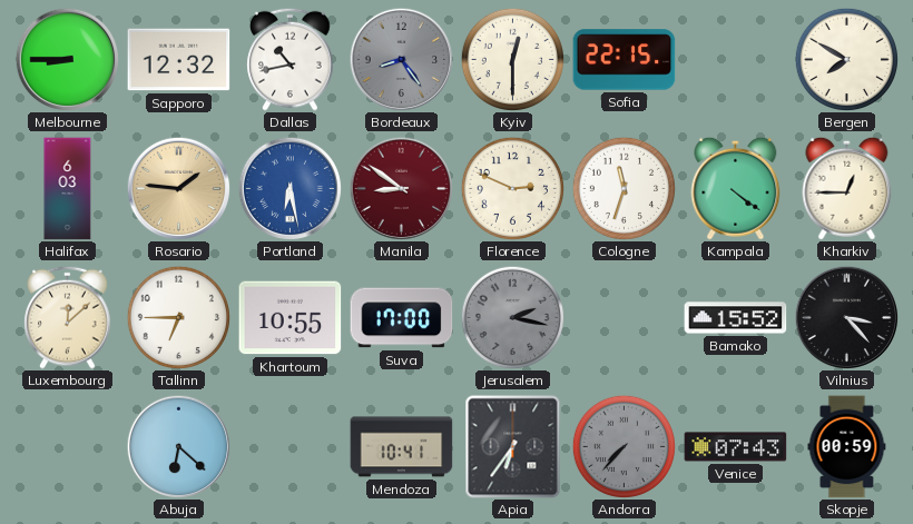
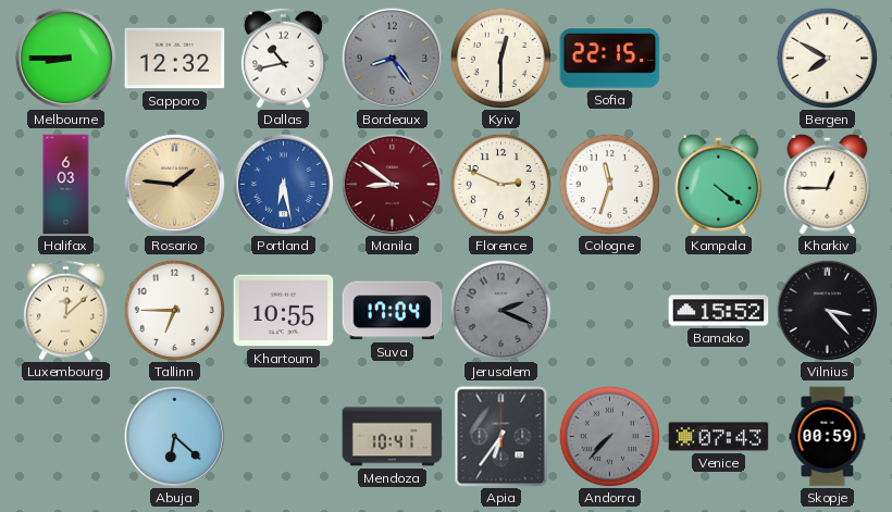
Suva: 17:00 -> 17:04
Jerusalem: 2:17 -> 2:19
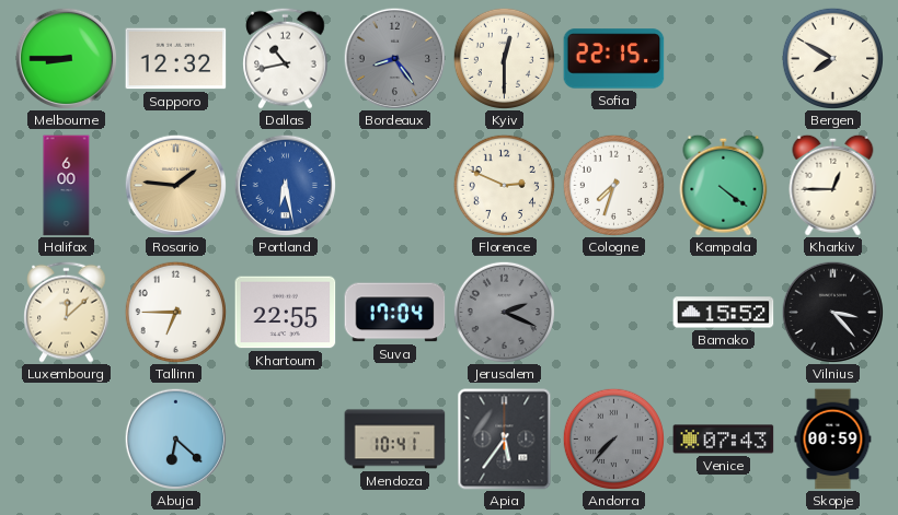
Halifax: 6:03 -> 6:00
Manila: 8:51 -> none
Cologne: 11:33 -> 7:33
Khartoum: 10:55 -> 22:55
Apia: 6:36 -> 5:36
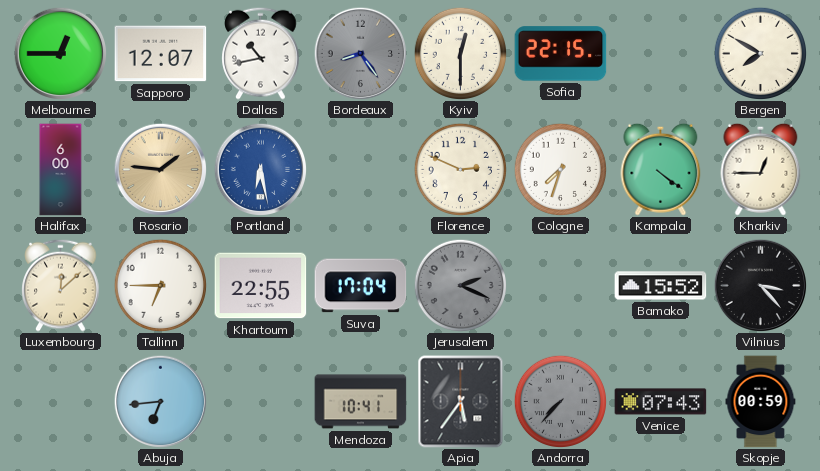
Melbourne: 8:45 -> 12:45
Sapporo: 12:32 -> 12:07
Abuja: 6:22 -> 6:44
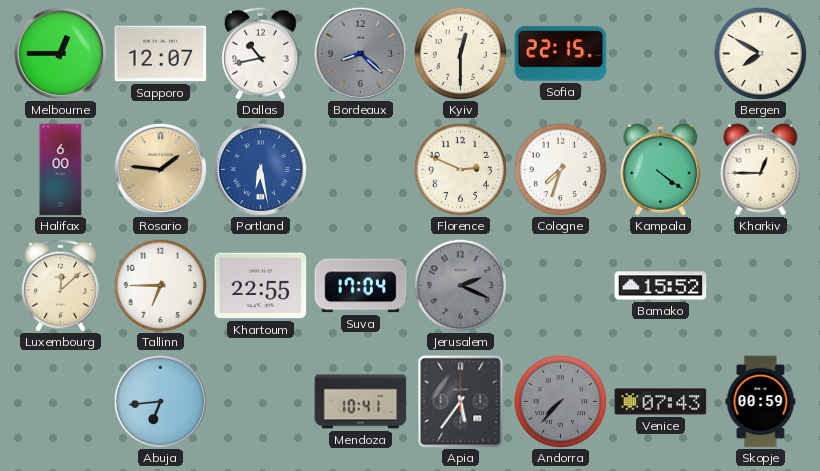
Bordeaux: 8:24 -> 8:22
Vilnius: 3:23 -> none
